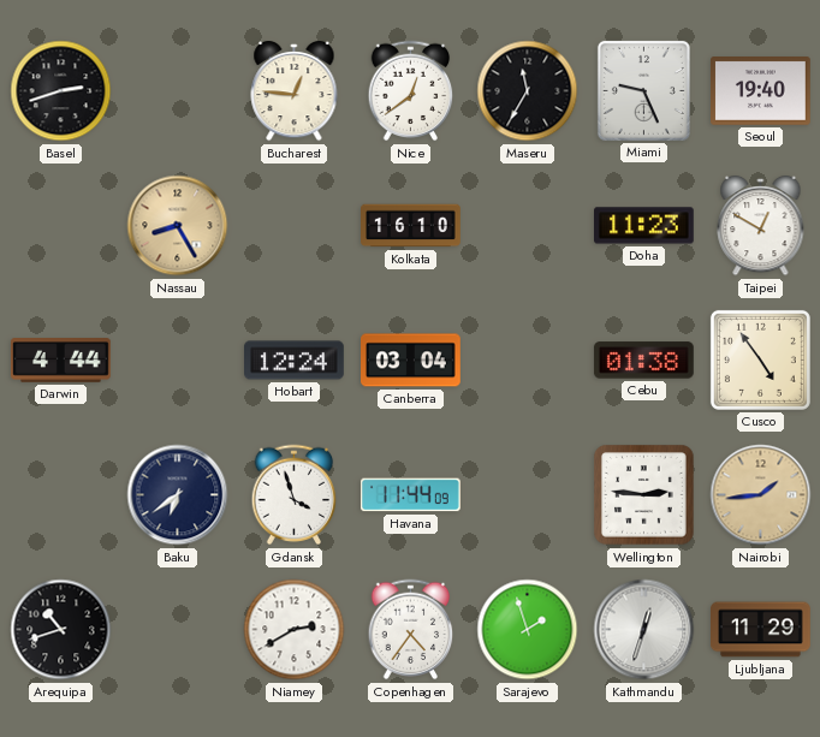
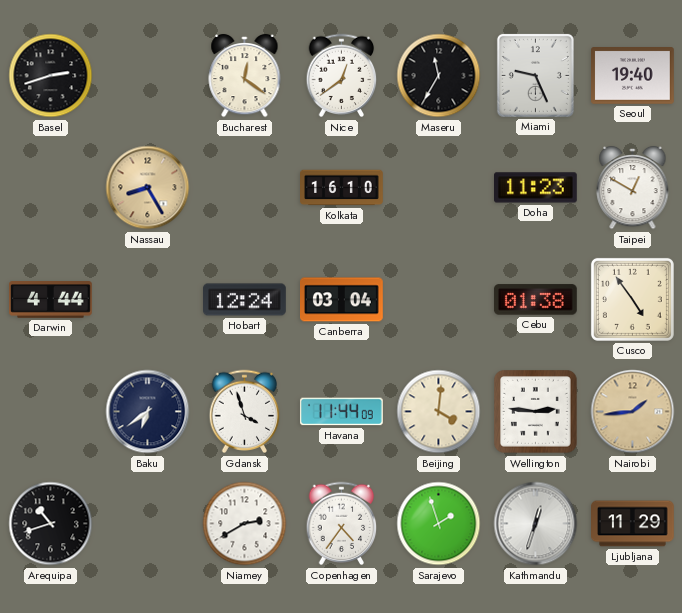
Bucharest: 12:46 -> 12:21
Beijing: none -> 4:01
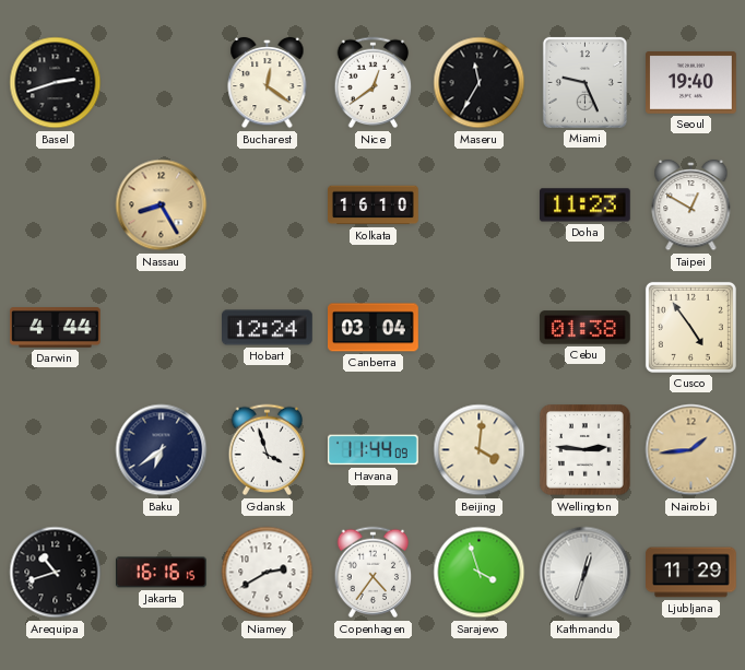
Jakarta: none -> 16:16
Sarajevo: 1:57 -> 3:57
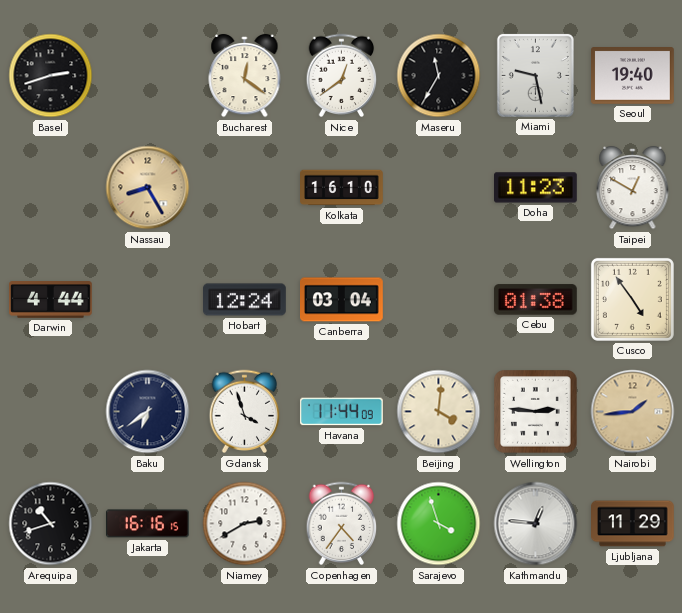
Miami: 9:26 -> 9:28
Kathmandu: 12:33 -> 12:46
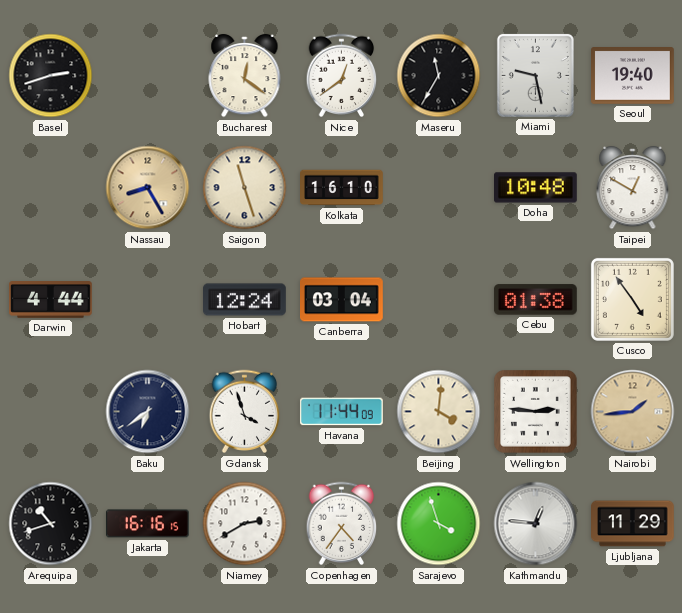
Saigon: none -> 11:27
Doha: 11:23 -> 10:48
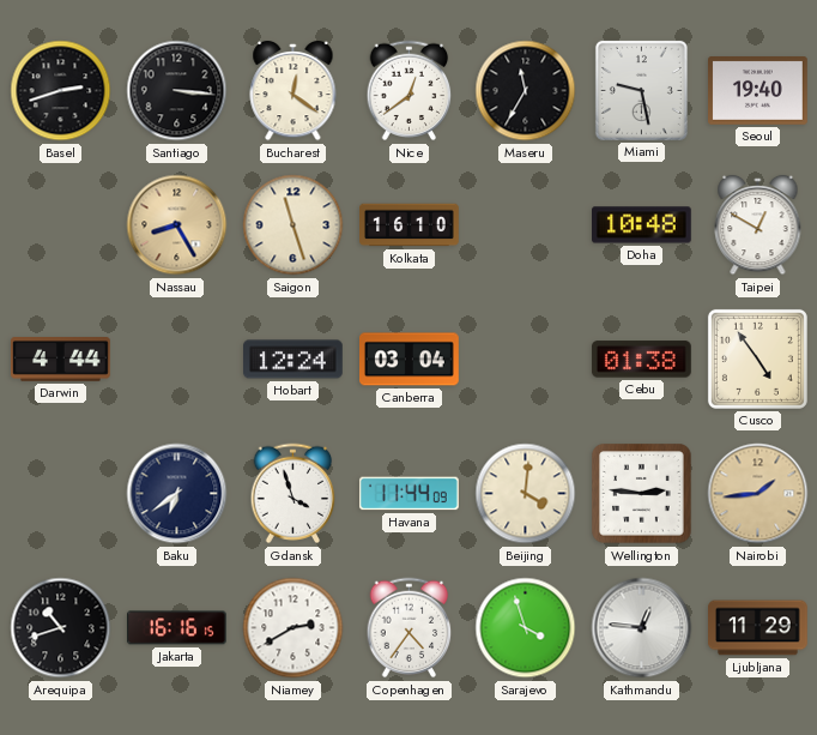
Santiago: none -> 3:16
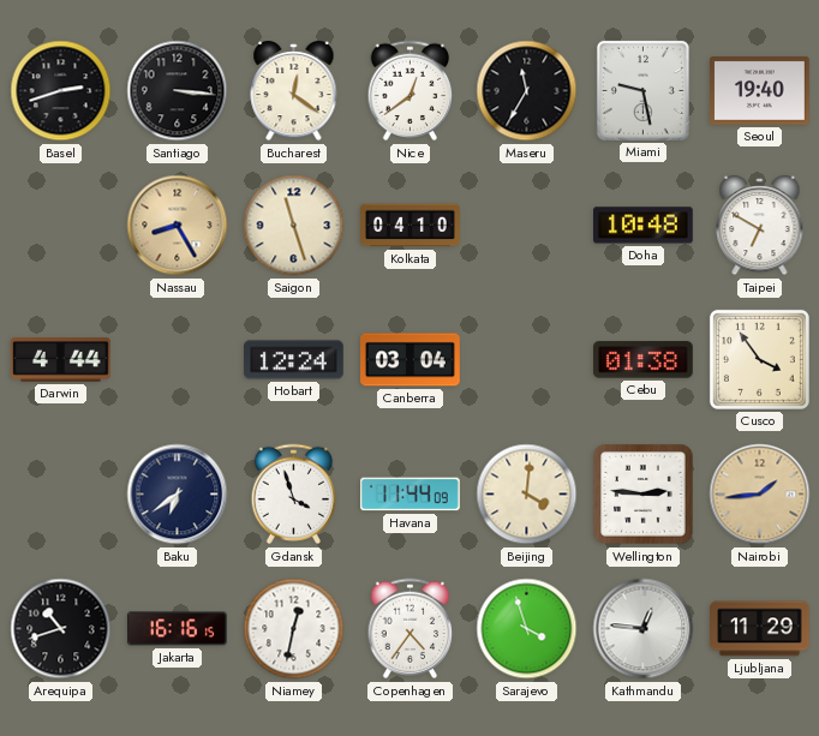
Kolkata: 16:10 -> 04:10
Taipei: 12:50 -> 6:50
Cusco: 4:54 -> 3:54
Niamey: 2:40 -> 12:32
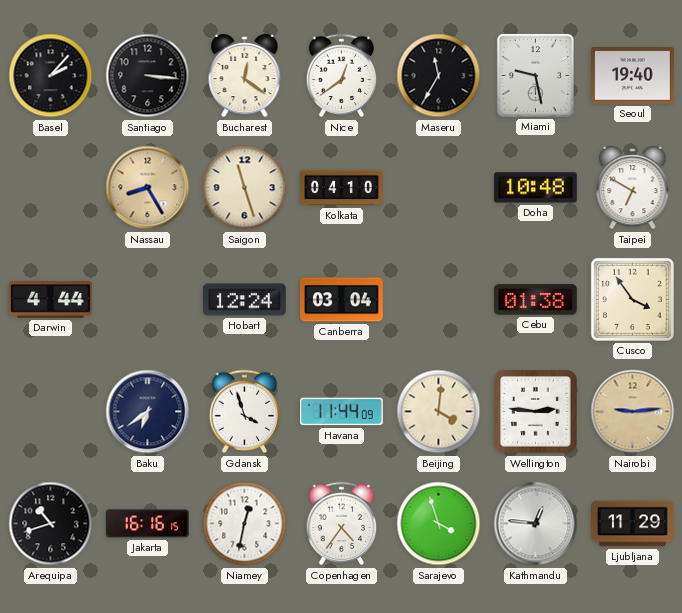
Basel: 2:42 -> 2:07
Nairobi: 1:44 -> 9:14
